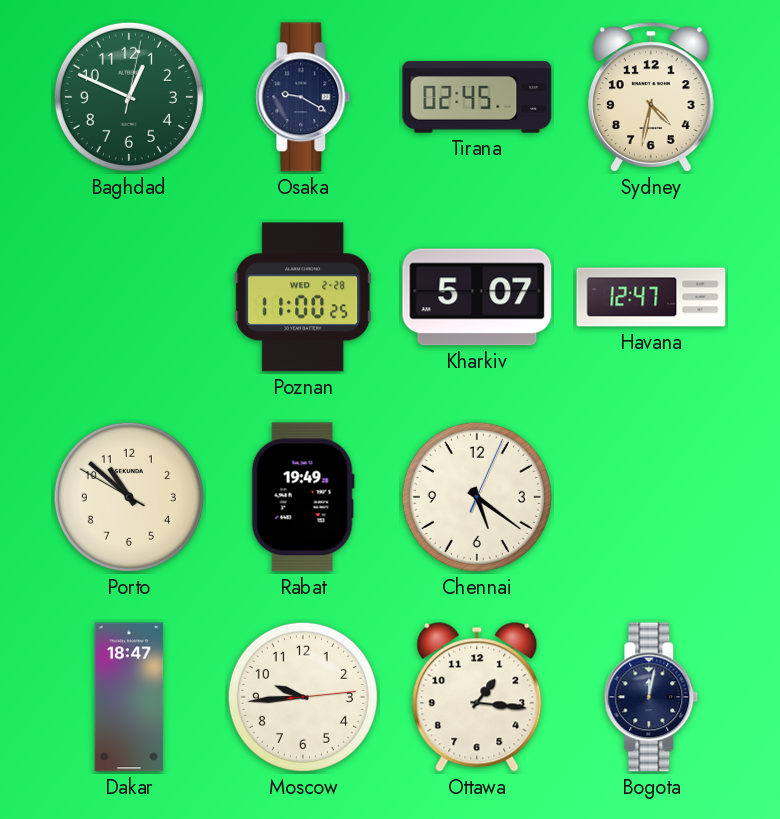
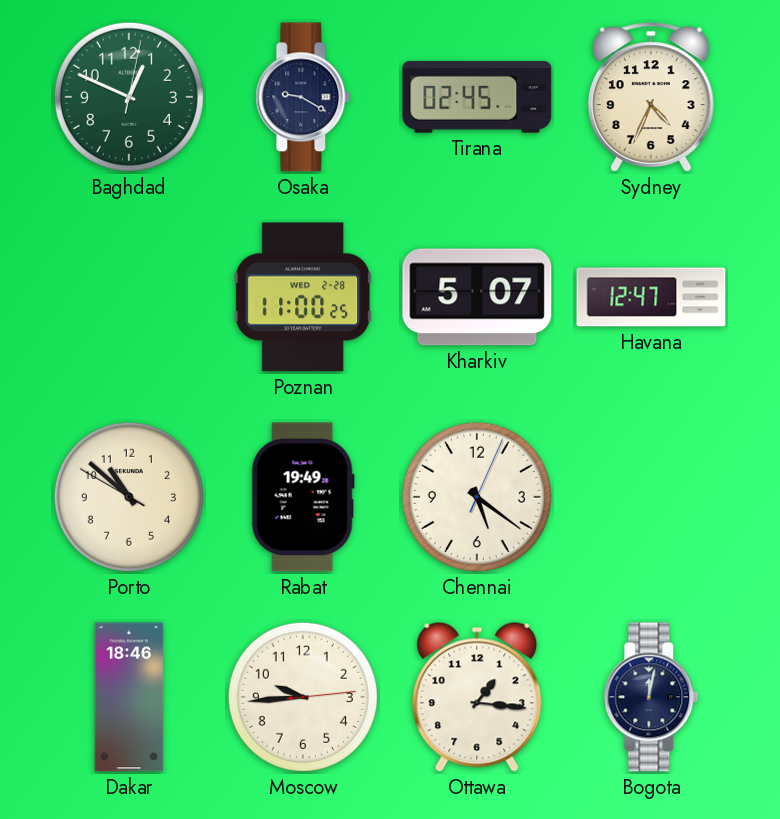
Sydney: 4:32 -> 4:34
Dakar: 18:47 -> 18:46
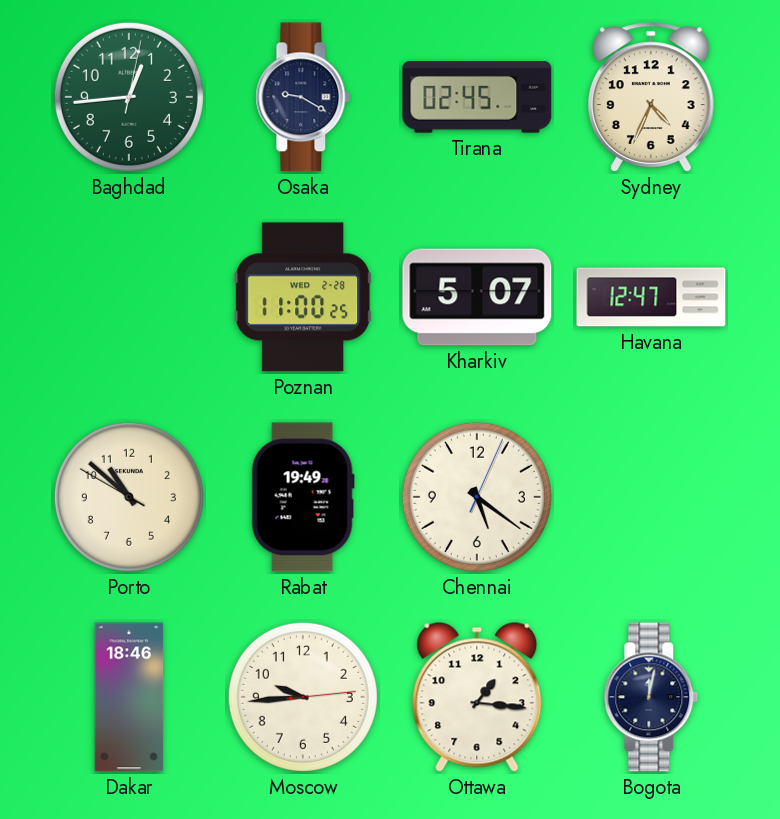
Baghdad: 12:49 -> 12:44
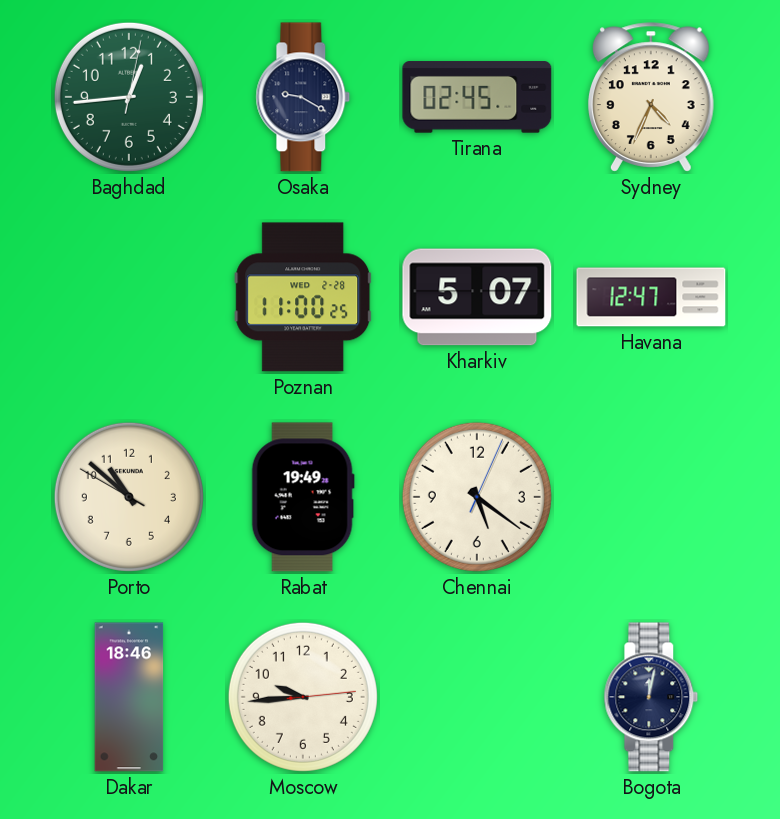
Ottawa: 1:16 -> none
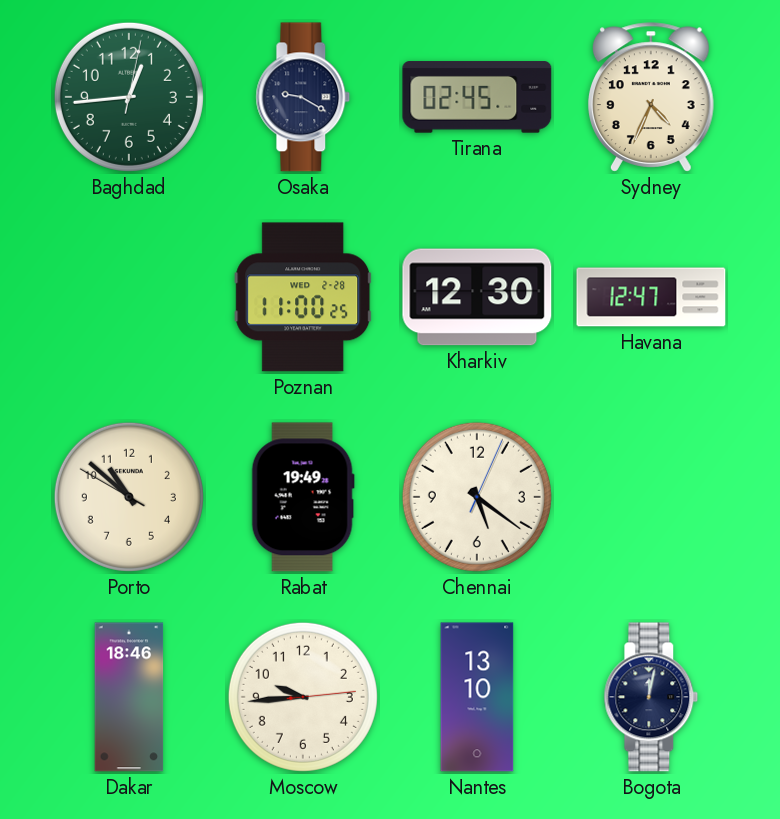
Kharkiv: 5:07 -> 12:30
Nantes: none -> 13:10
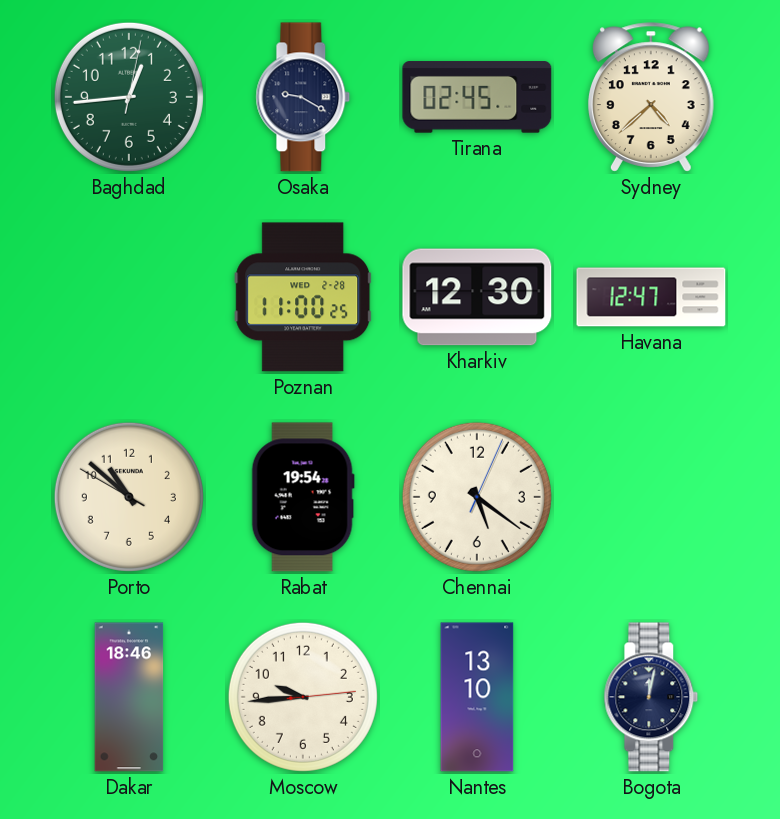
Sydney: 4:34 -> 4:38
Rabat: 19:49 -> 19:54
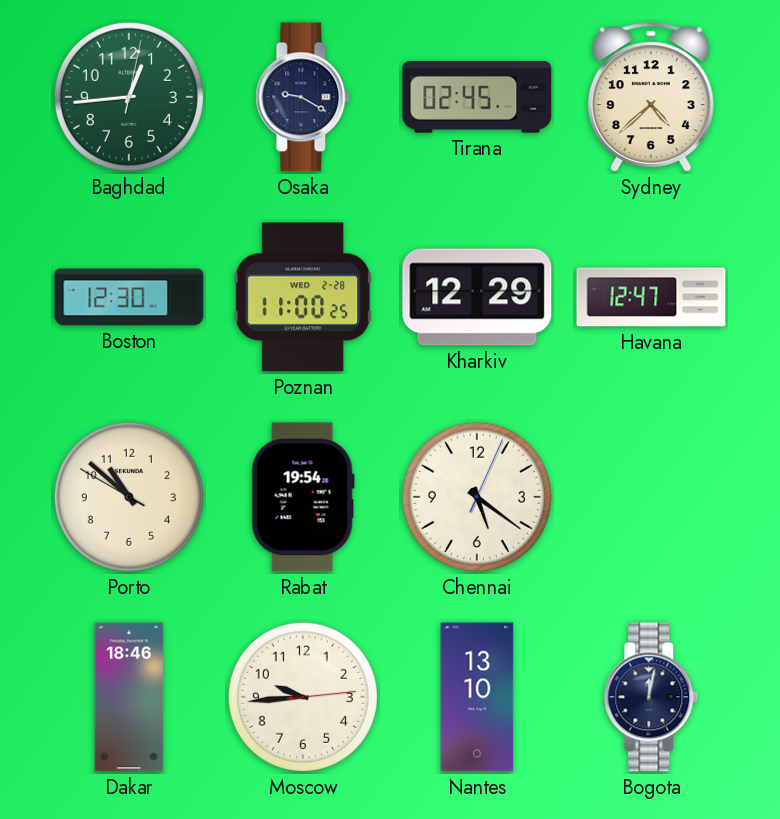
Boston: none -> 12:30
Kharkiv: 12:30 -> 12:29
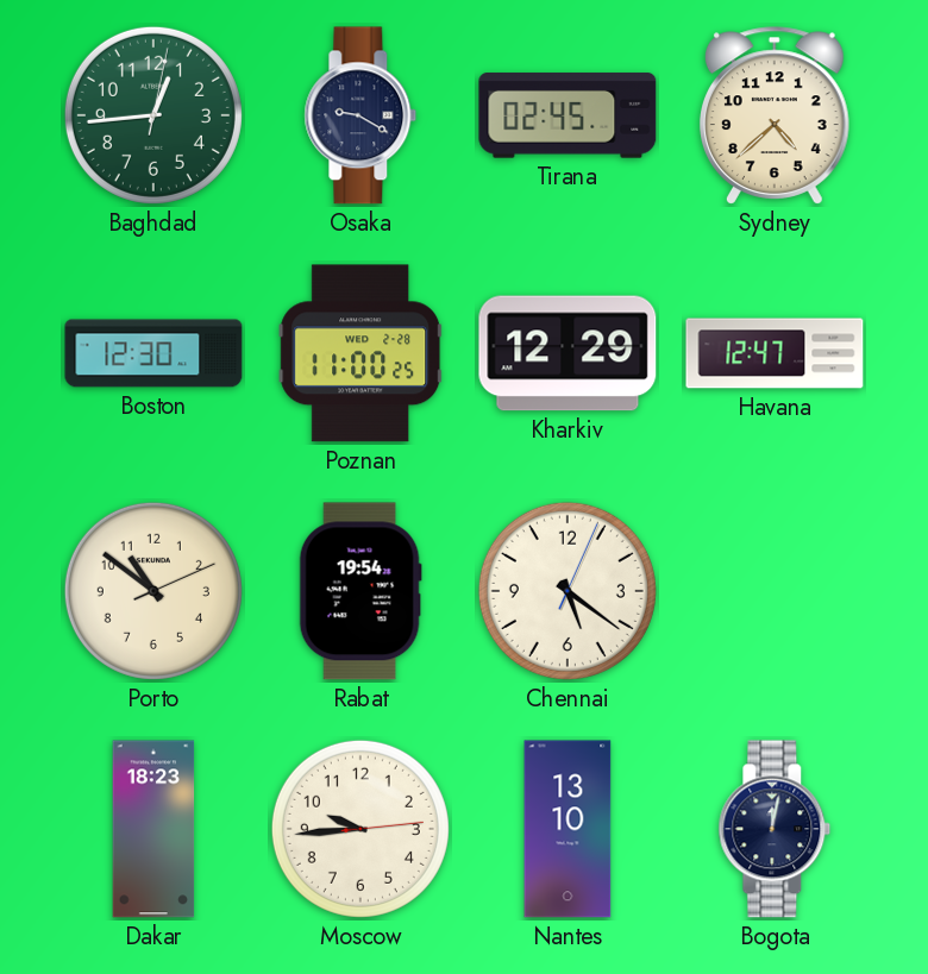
Porto: 10:51:50 -> 10:51:11
Dakar: 18:46 -> 18:23
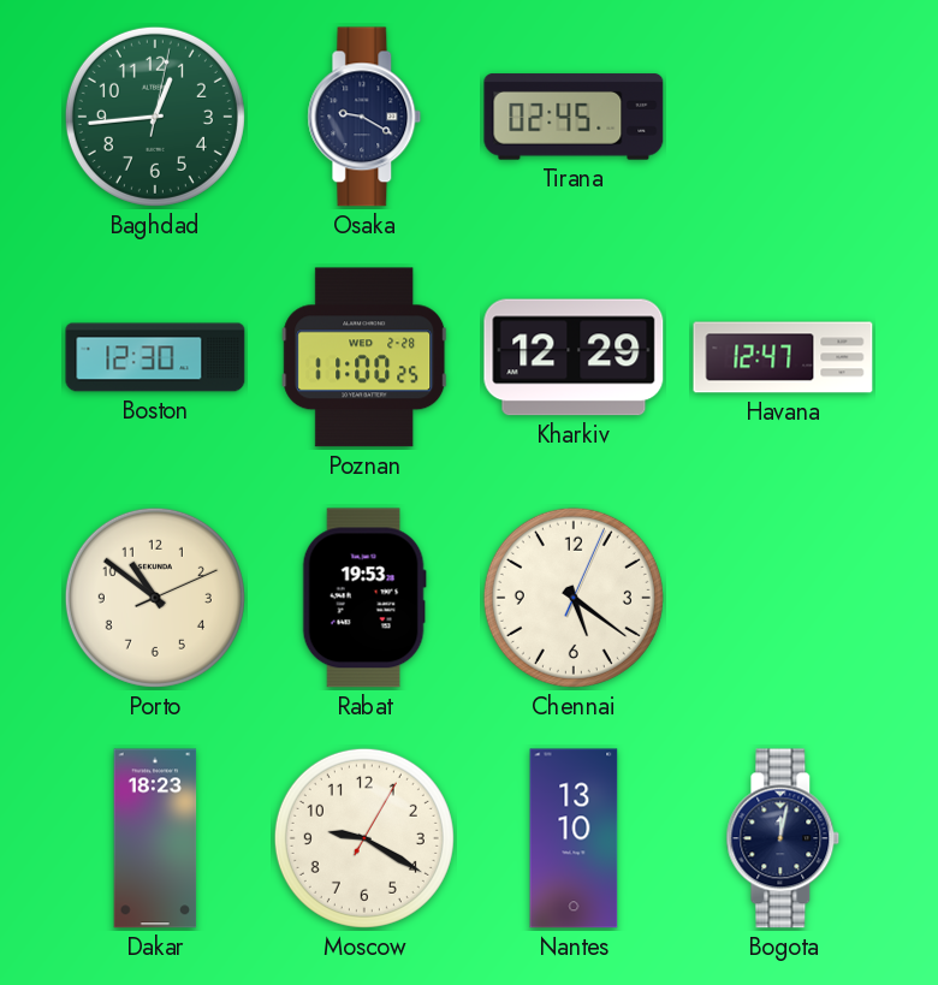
Sydney: 4:38 -> none
Rabat: 19:54 -> 19:53
Moscow: 9:44 -> 9:20
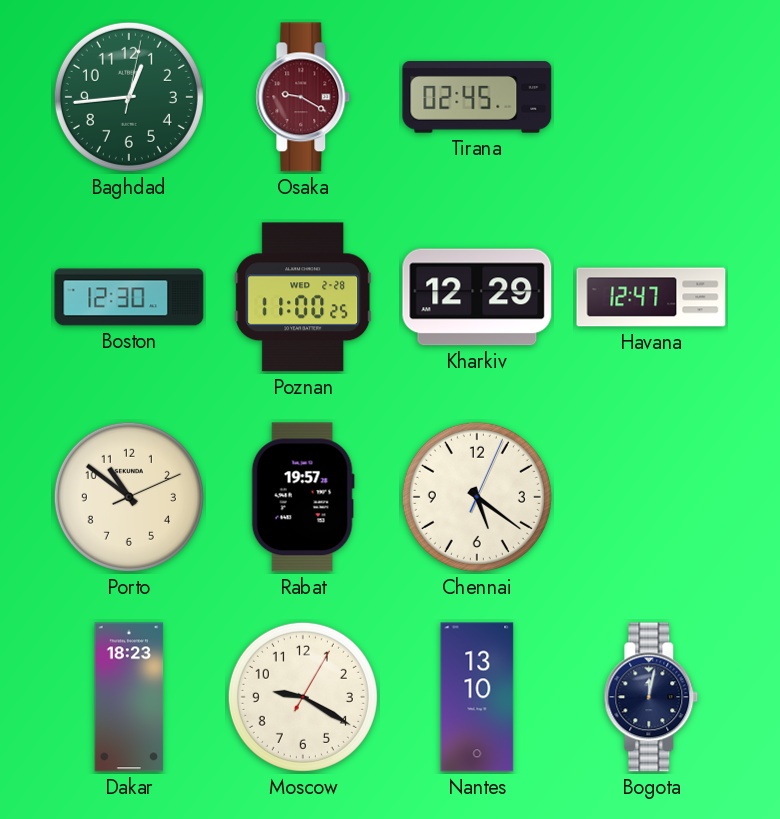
Osaka dial: navy -> burgundy
Rabat: 19:53 -> 19:57
